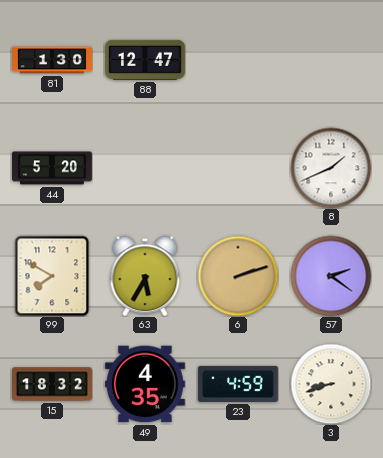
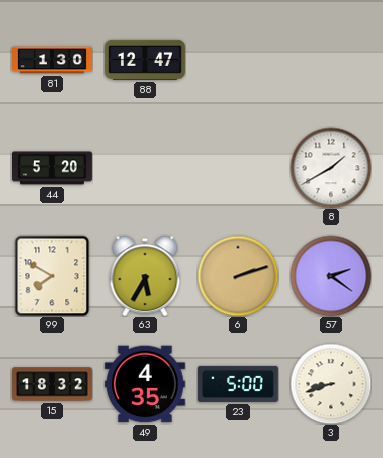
8: 1:41 -> 1:40
23: 4:59 -> 5:00
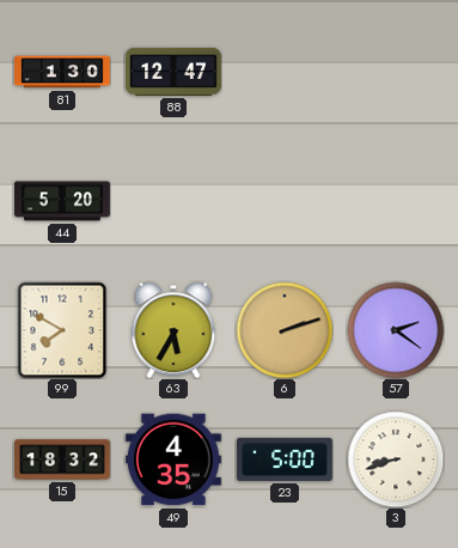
8: 1:40 -> none
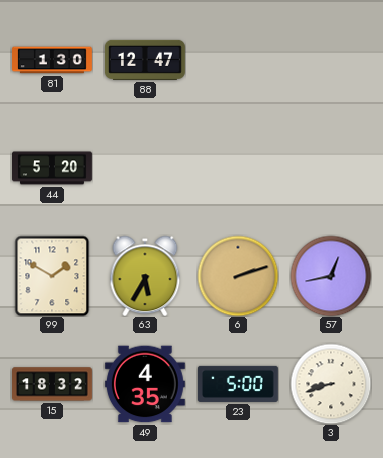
99: 7:50 -> 1:50
57: 2:21 -> 12:43
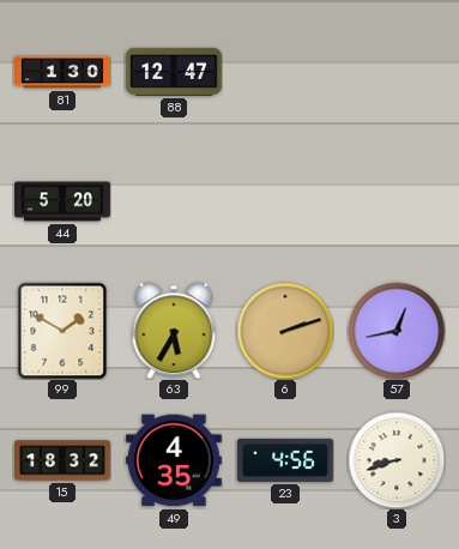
23: 5:00 -> 4:56
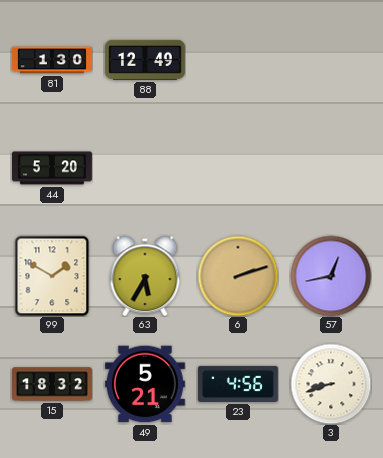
88: 12:47 -> 12:49
49: 4:35 -> 5:21
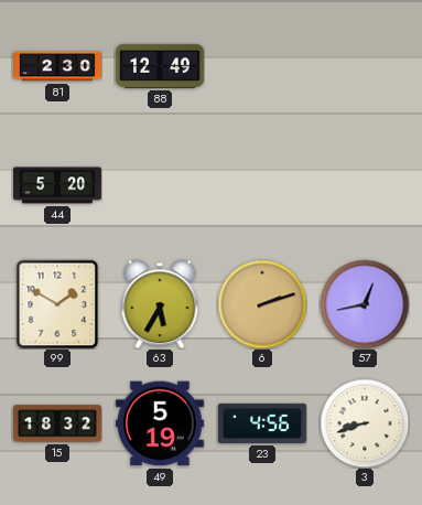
81: 1:30 -> 2:30
49: 5:21 -> 5:19
